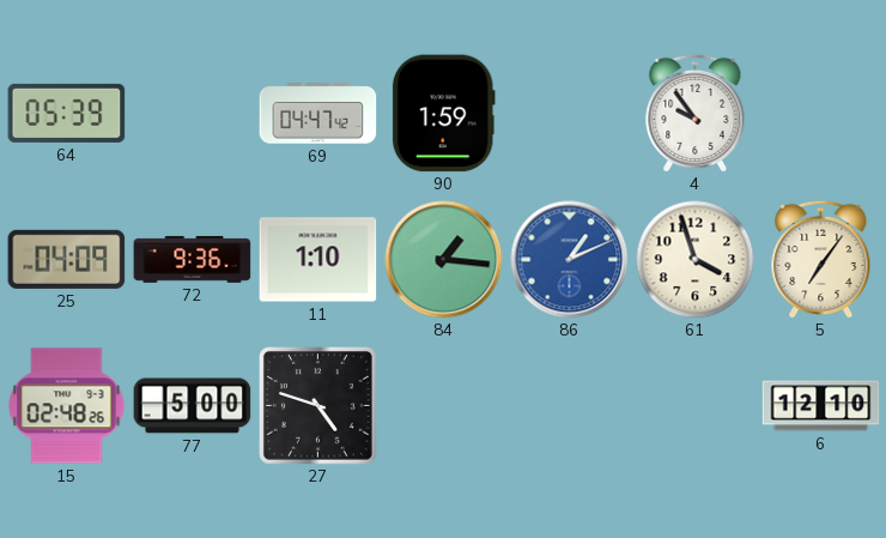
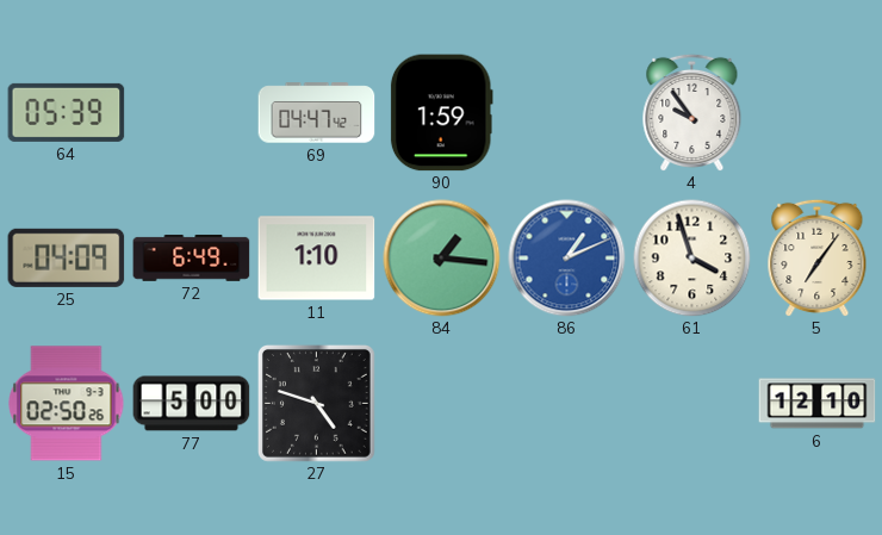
72: 9:36 -> 6:49
15: 02:48 -> 02:50
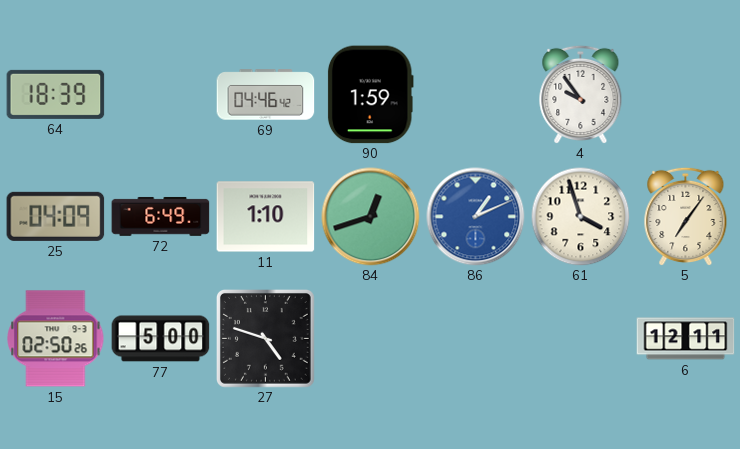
64: 05:39 -> 18:39
69: 04:47 -> 04:46
84: 1:16 -> 12:42
6: 12:10 -> 12:11
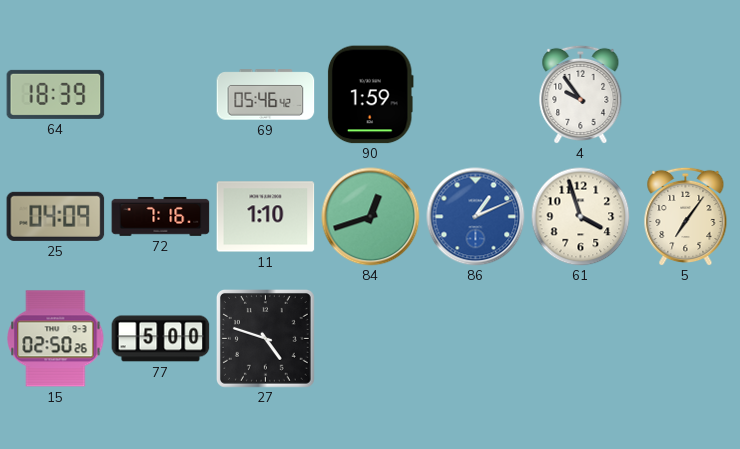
69: 04:46 -> 05:46
72: 6:49 -> 7:16
6: 12:11 -> none
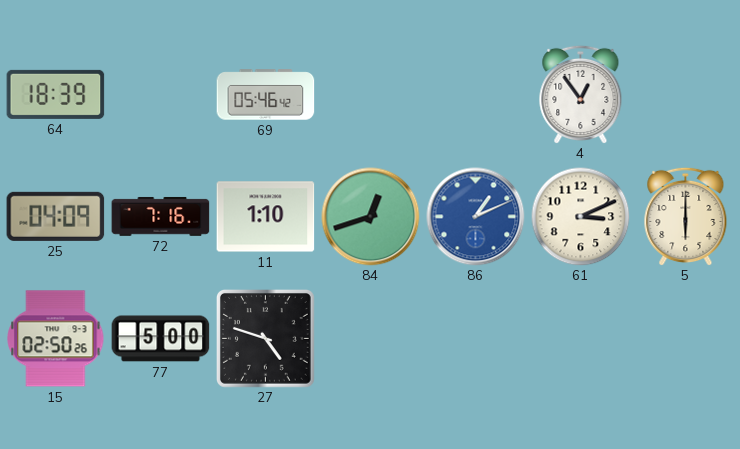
90: 1:59 -> none
4: 9:54 -> 12:54
61: 3:57 -> 3:11
5: 7:06 -> 6:00
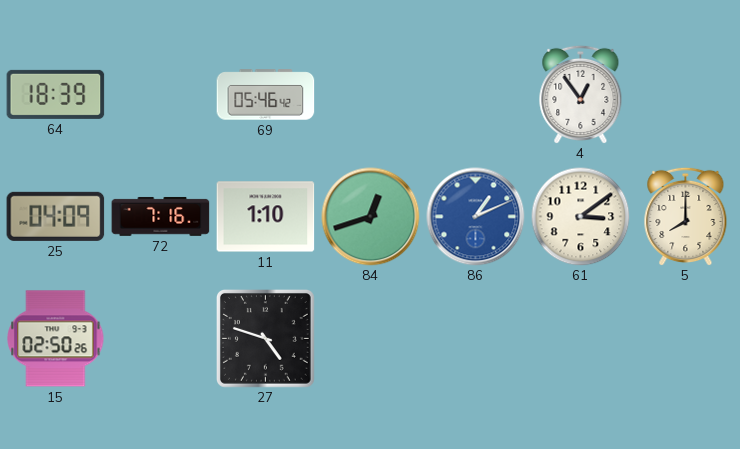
61: 3:11 -> 3:09
5: 6:00 -> 8:00
77: 5:00 -> none
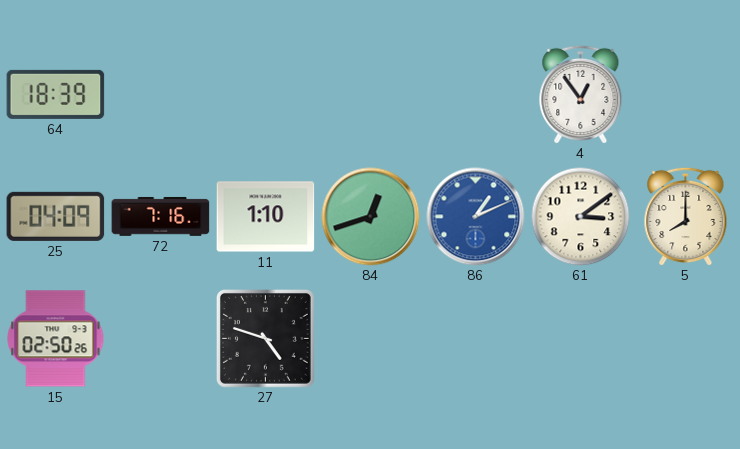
69: 05:46 -> none
